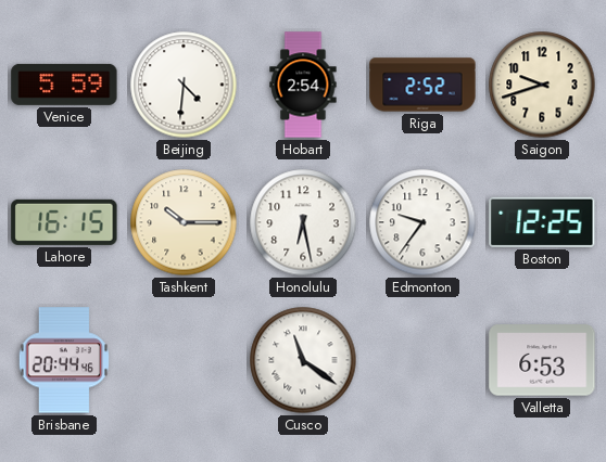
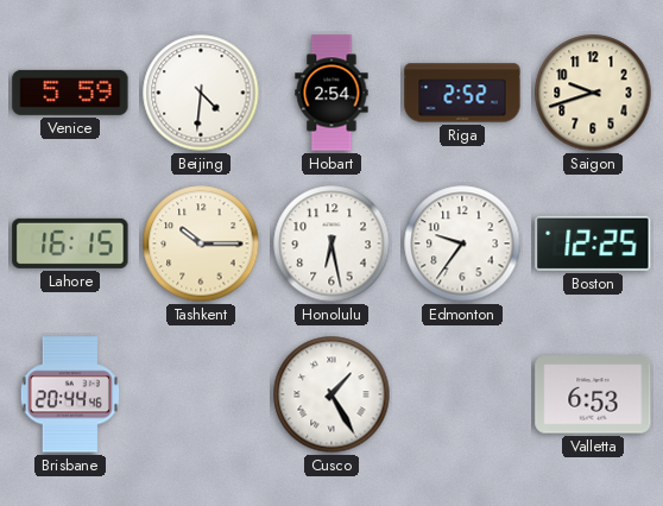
Cusco: 11:21 -> 1:25
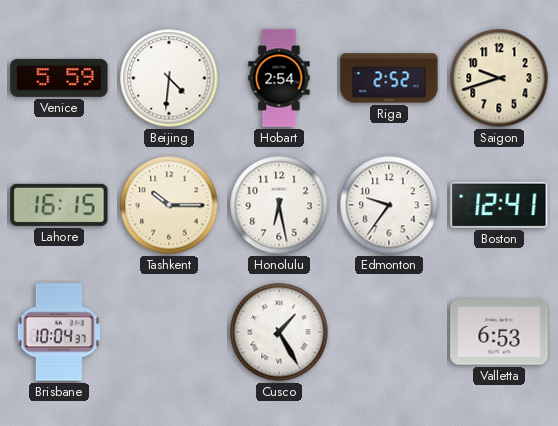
Boston: 12:25 -> 12:41
Brisbane: 20:44 -> 10:04
